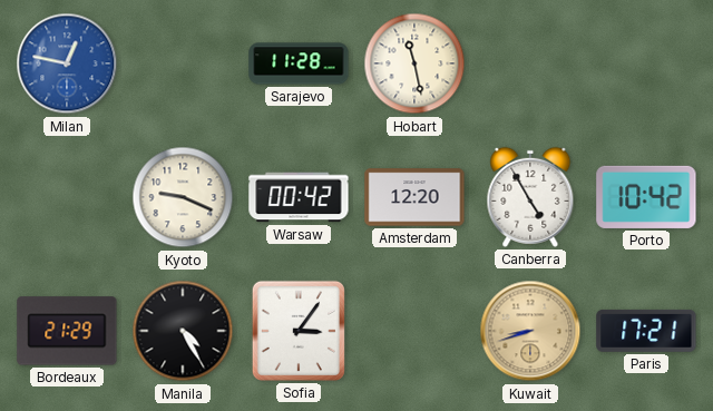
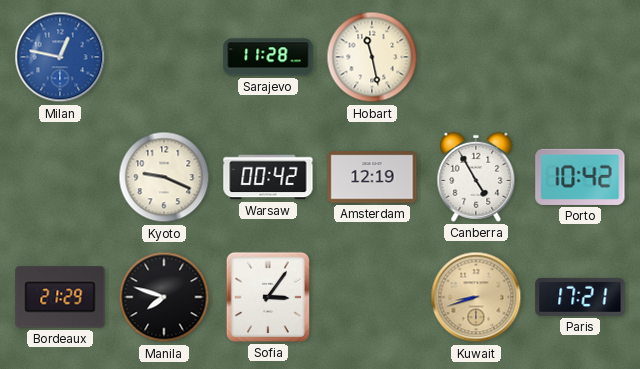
Amsterdam: 12:20 -> 12:19
Manila: 4:25 -> 7:48
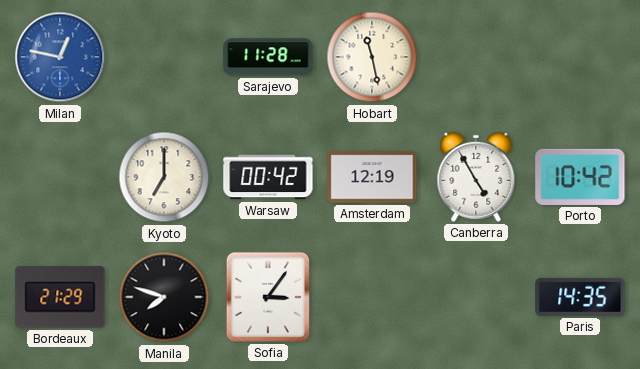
Kyoto: 9:19 -> 7:00
Kuwait: 8:42 -> none
Paris: 17:21 -> 14:35
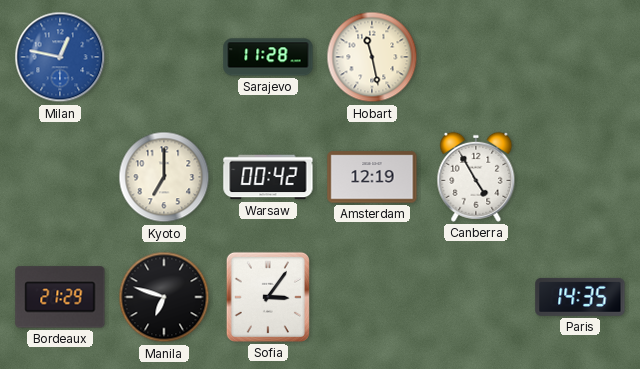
Porto: 10:42 -> none
Manila: 7:48 -> 6:48
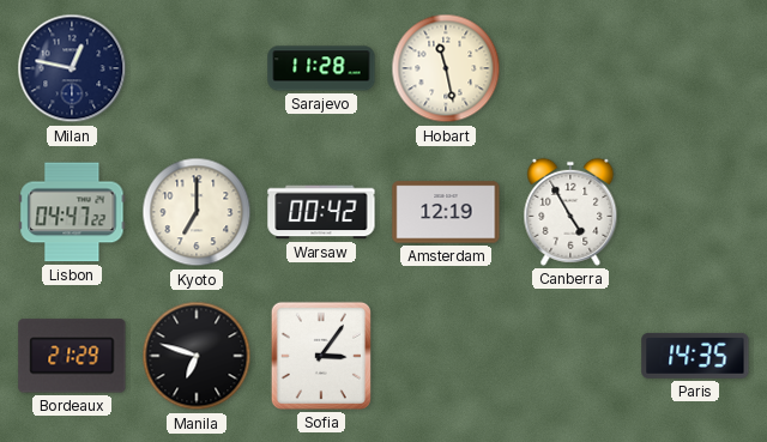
Milan dial: blue -> navy
Lisbon: none -> 04:47
